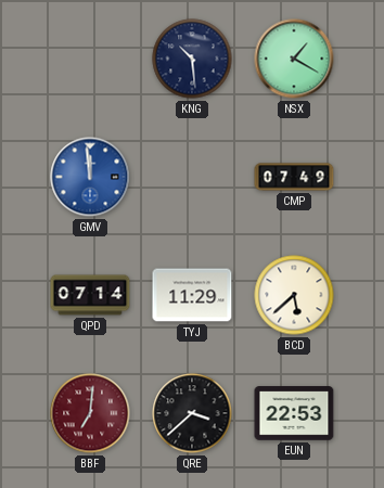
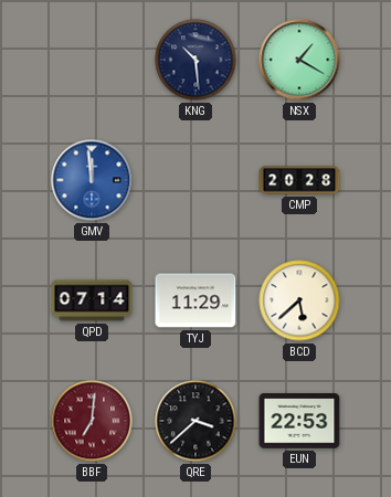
CMP: 07:49 -> 20:28
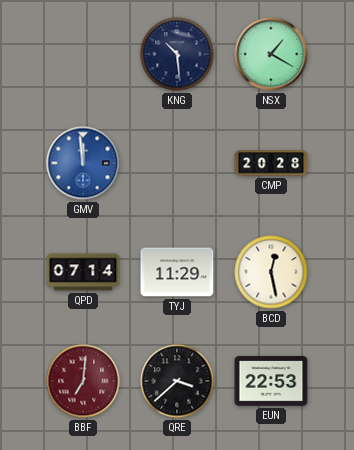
BCD: 5:38 -> 12:28
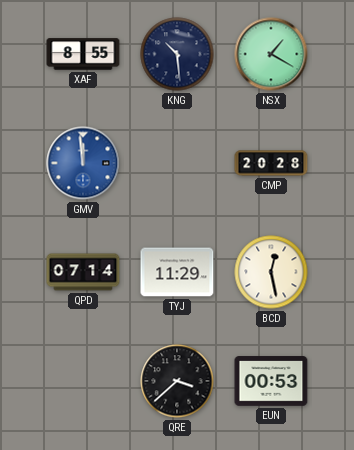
XAF: none -> 8:55
BBF: 7:01 -> none
EUN: 22:53 -> 00:53
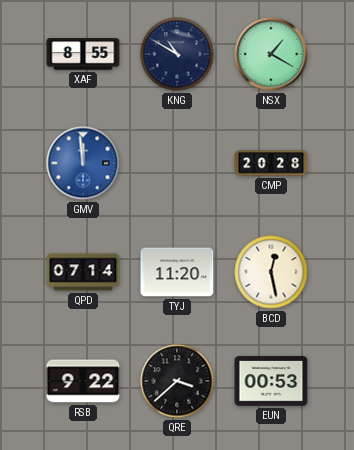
KNG: 10:29 -> 10:50
TYJ: 11:29 -> 11:20
RSB: none -> 9:22
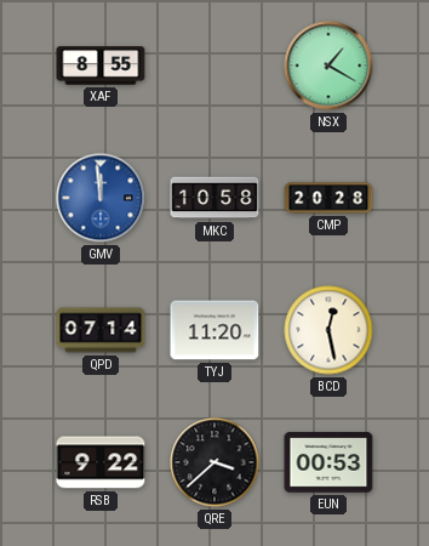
KNG: 10:50 -> none
MKC: none -> 10:58
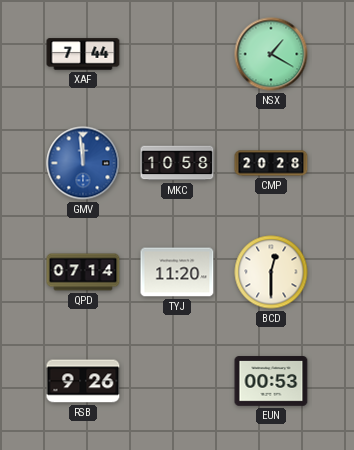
XAF: 8:55 -> 7:44
BCD: 12:28 -> 12:30
RSB: 9:22 -> 9:26
QRE: 3:38 -> none
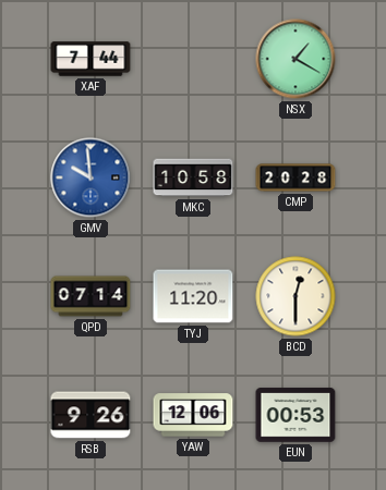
GMV: 11:59 -> 9:59
YAW: none -> 12:06
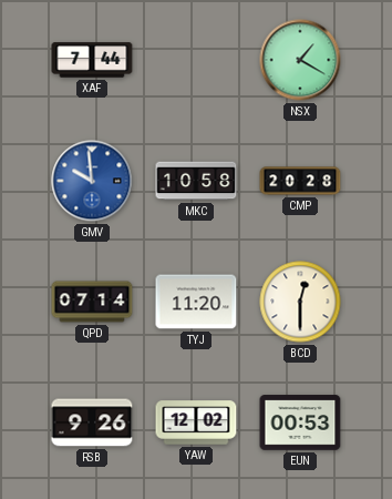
YAW: 12:06 -> 12:02
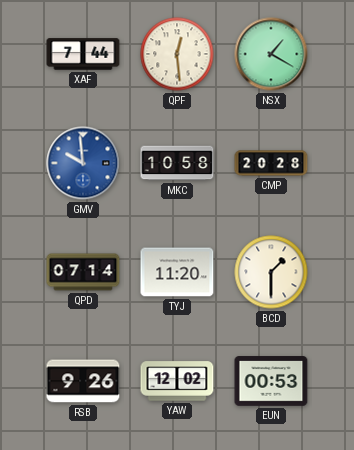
QPF: none -> 12:29
BCD: 12:30 -> 1:30
